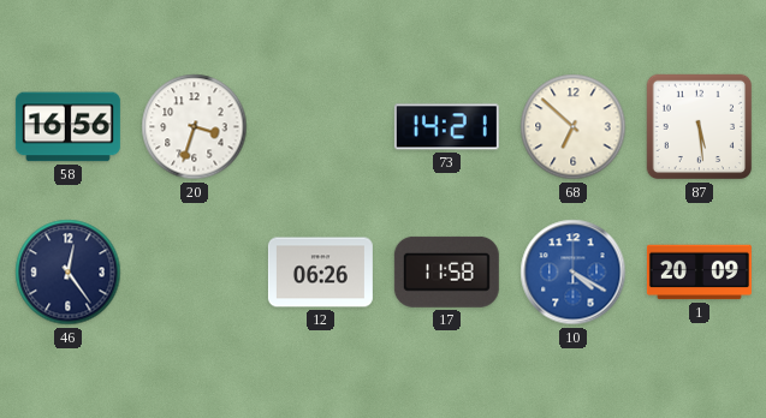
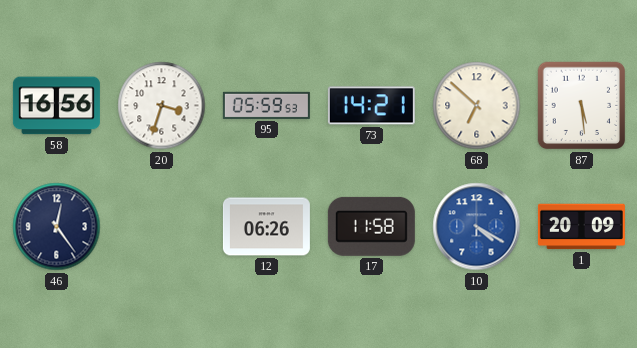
95: none -> 05:59
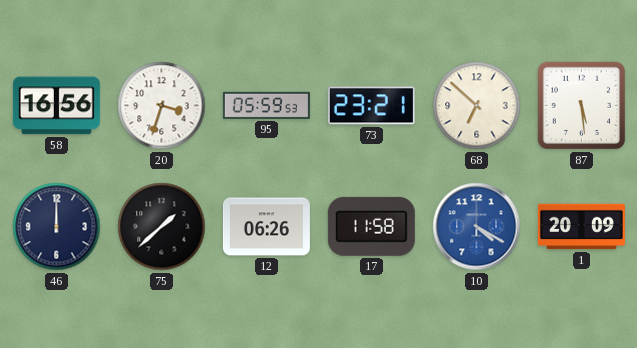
73: 14:21 -> 23:21
46: 12:24 -> 12:00
75: none -> 1:38
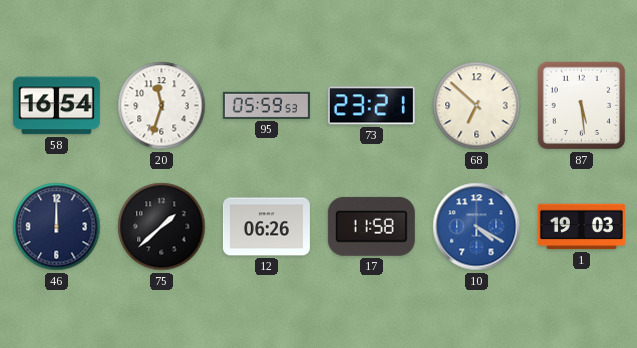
58: 16:56 -> 16:54
20: 3:33 -> 11:33
1: 20:09 -> 19:03
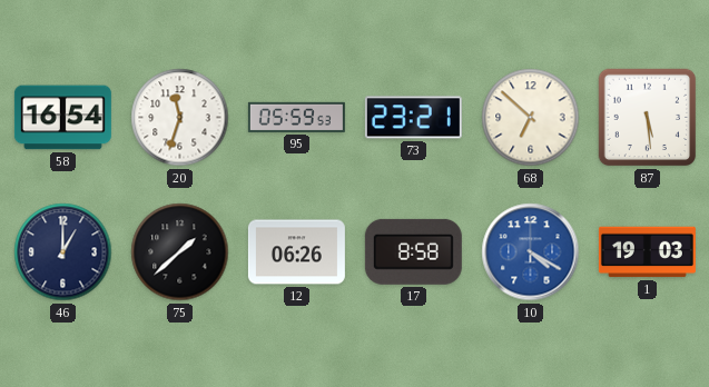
46: 12:00 -> 1:00
17: 11:58 -> 8:58
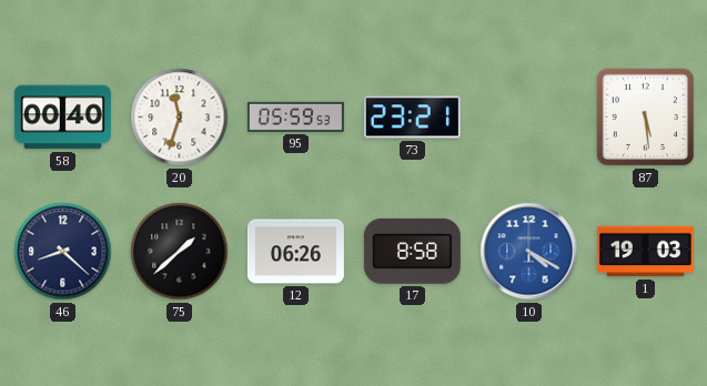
58: 16:54 -> 00:40
68: 6:52 -> none
46: 1:00 -> 8:22
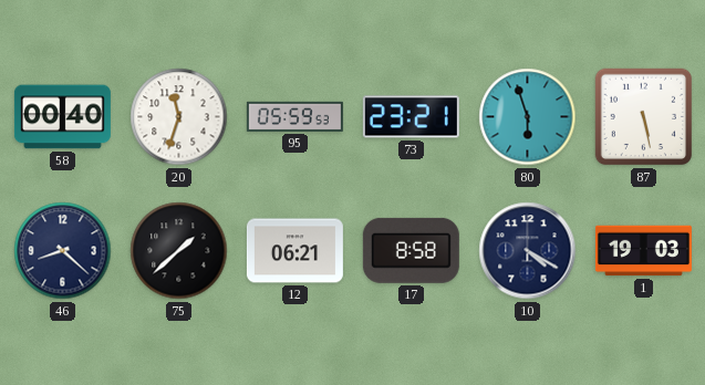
80: none -> 5:57
87: 5:29 -> 5:28
12: 06:26 -> 06:21
10 dial: blue -> navy
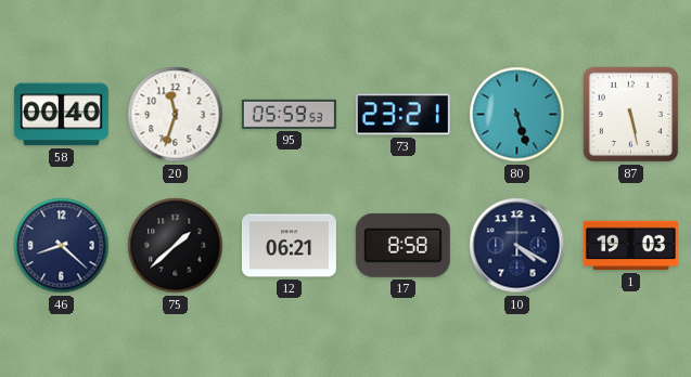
80: 5:57 -> 5:27
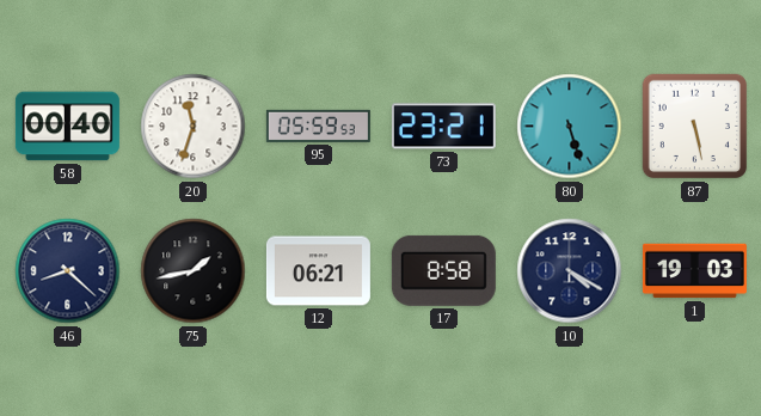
75: 1:38 -> 1:43
